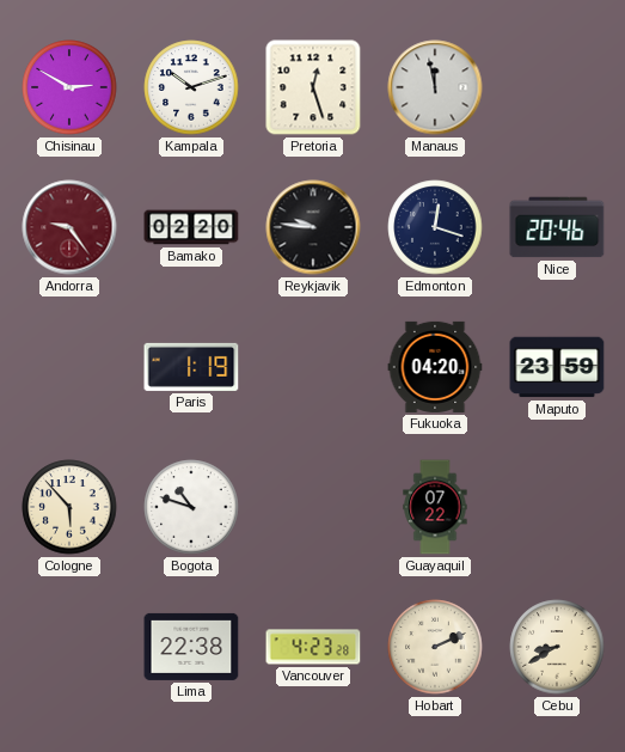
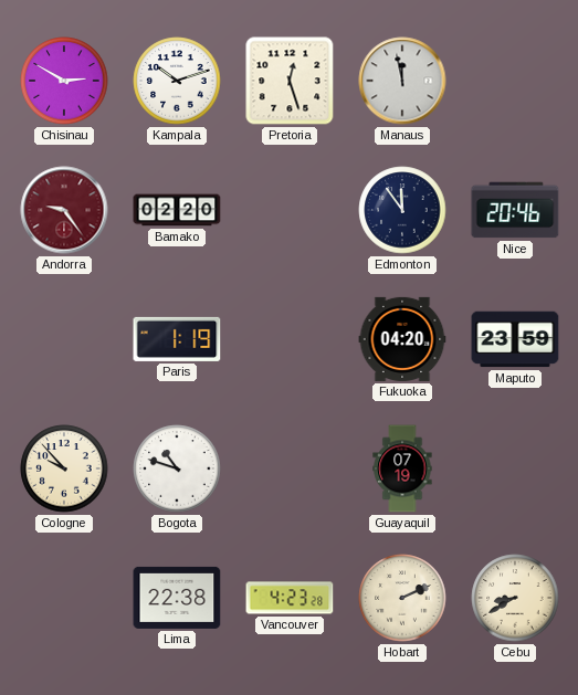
Reykjavik: 9:46 -> none
Edmonton: 12:18 -> 11:54
Cologne: 5:53 -> 9:53
Guayaquil: 07:22 -> 07:19
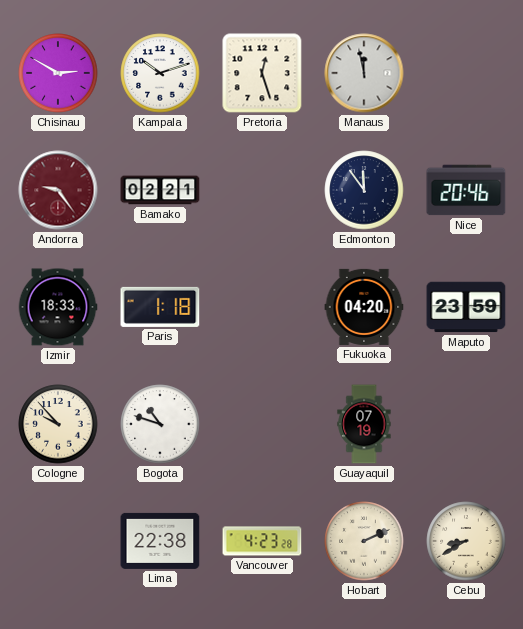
Bamako: 02:20 -> 02:21
Izmir: none -> 18:33
Paris: 1:19 -> 1:18
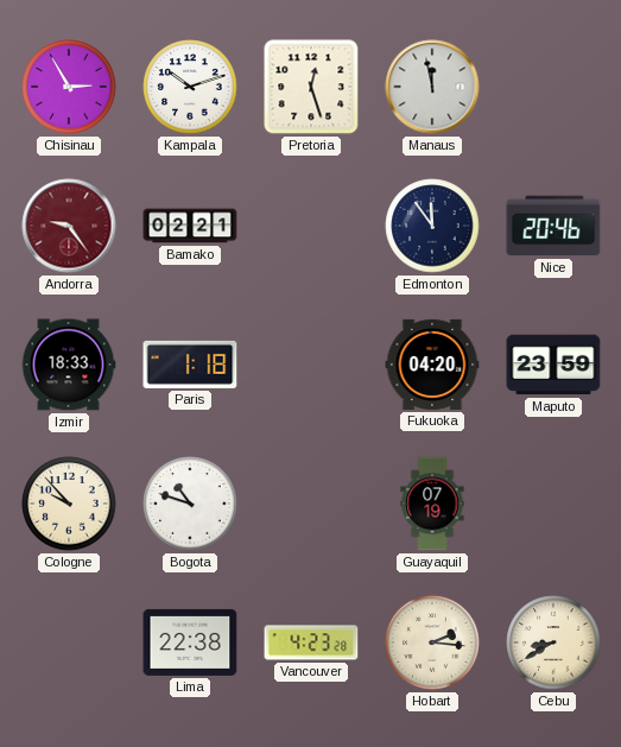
Chisinau: 2:50 -> 2:55
Hobart: 2:11 -> 2:16
